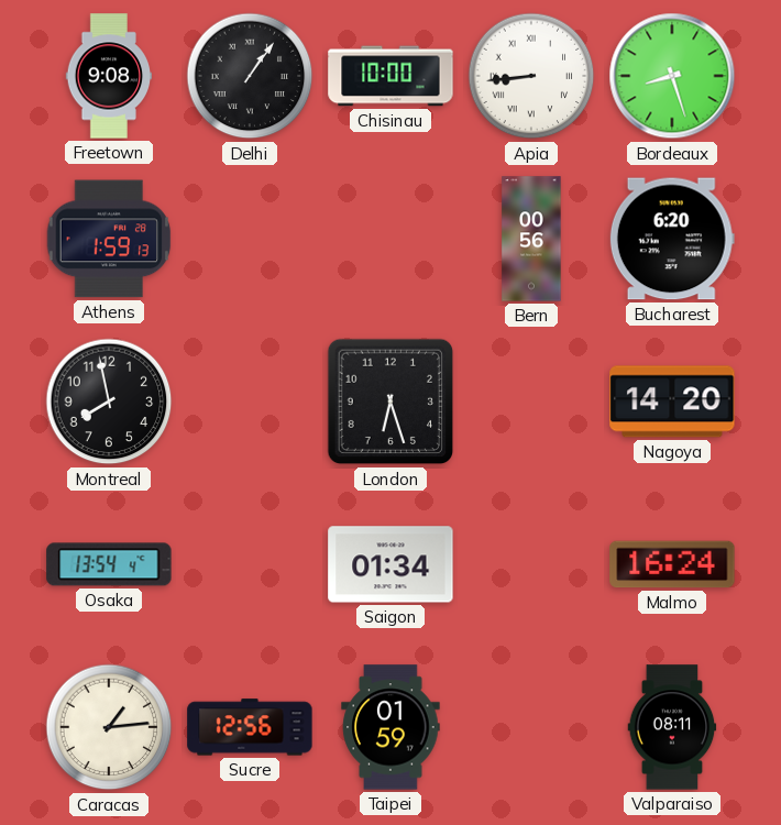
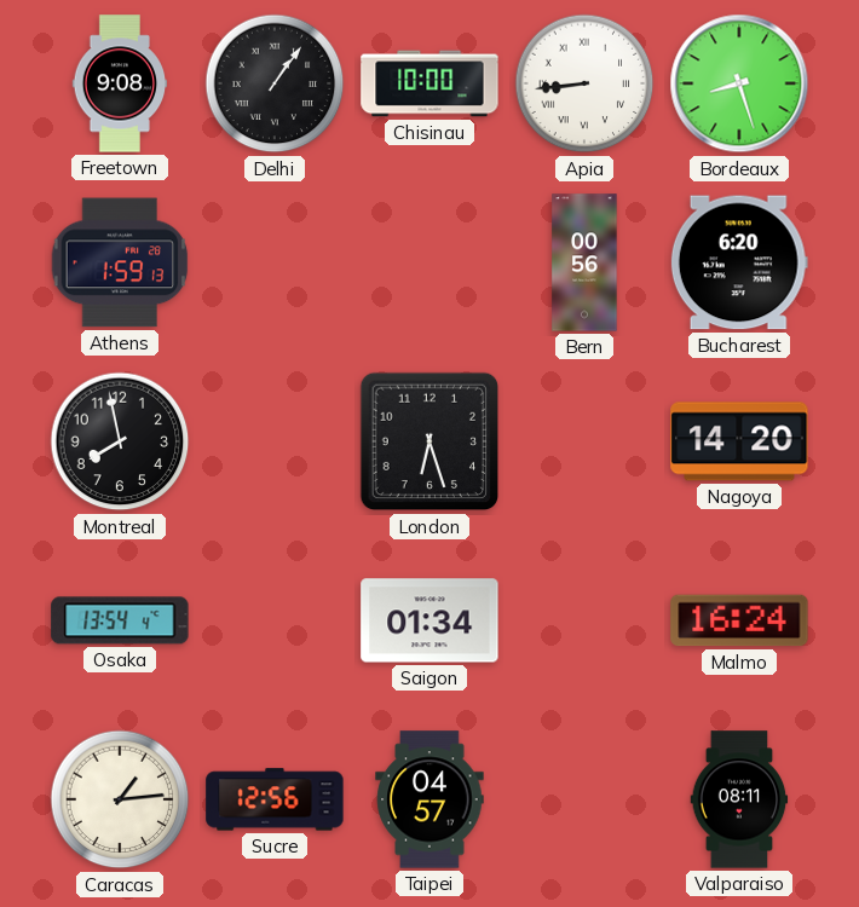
Taipei: 01:59 -> 04:57
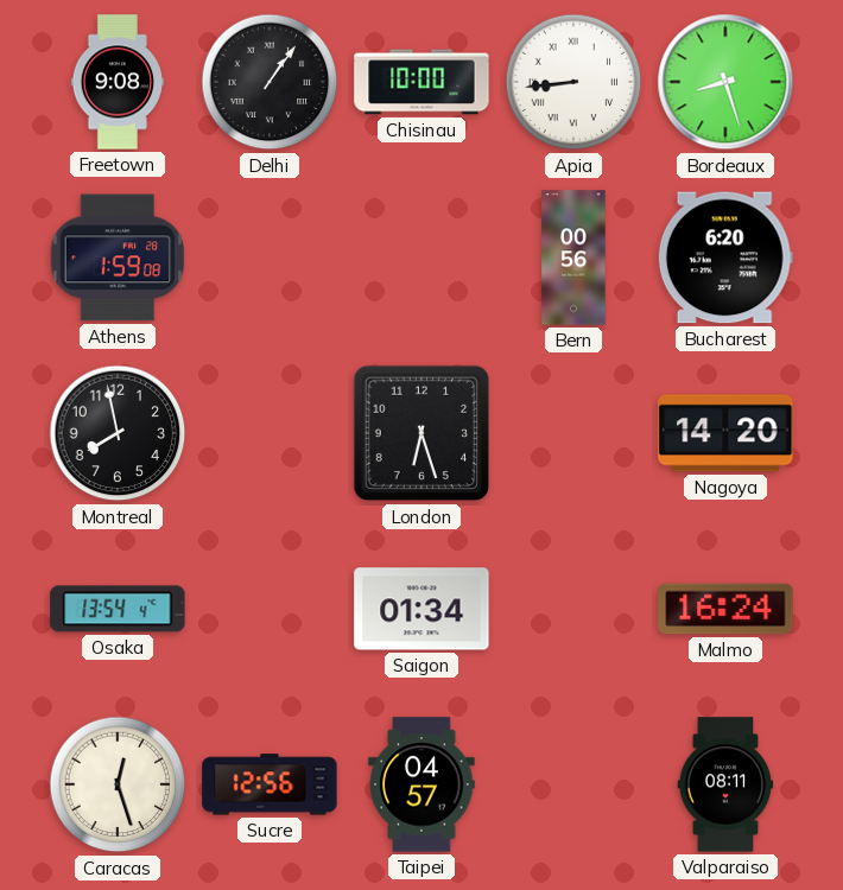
Athens: 1:59:13 -> 1:59:08
Caracas: 1:14 -> 12:27
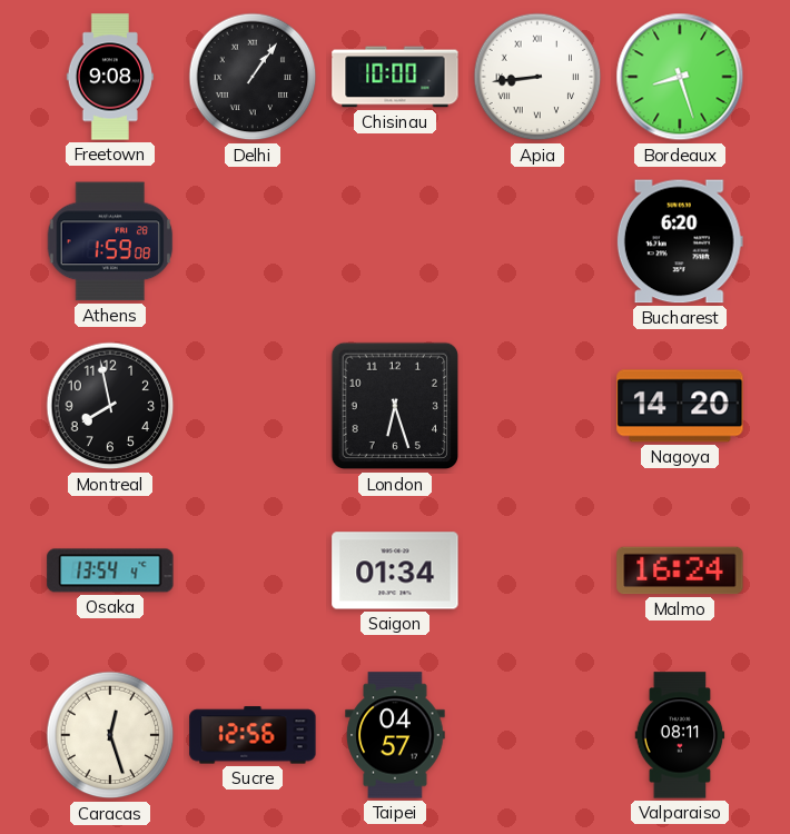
Bern: 00:56 -> none
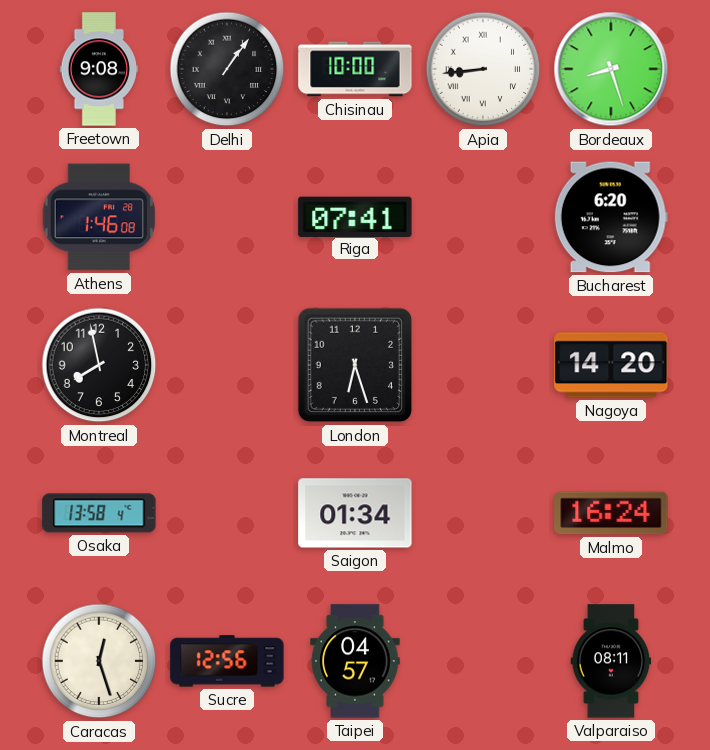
Athens: 1:59 -> 1:46
Riga: none -> 07:41
Osaka: 13:54 -> 13:58
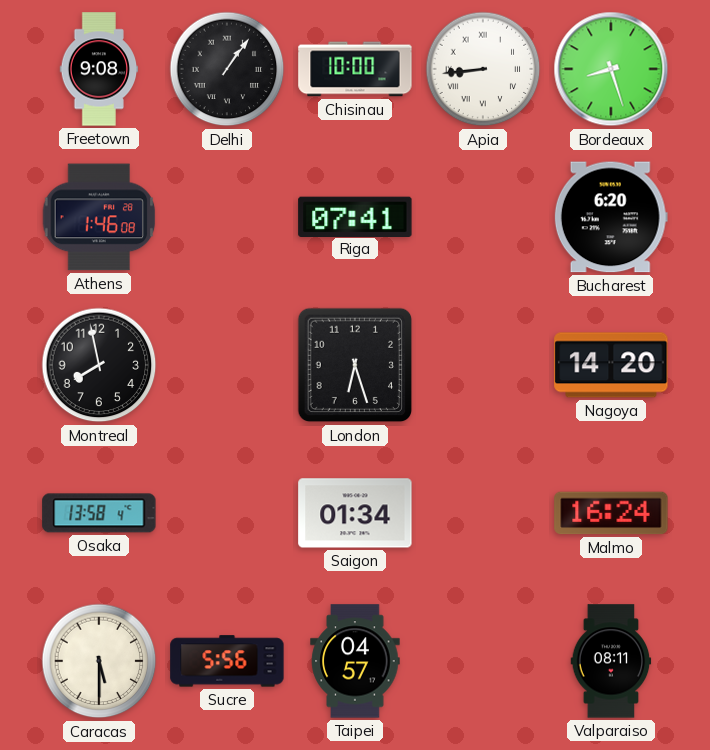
Caracas: 12:27 -> 5:30
Sucre: 12:56 -> 5:56
